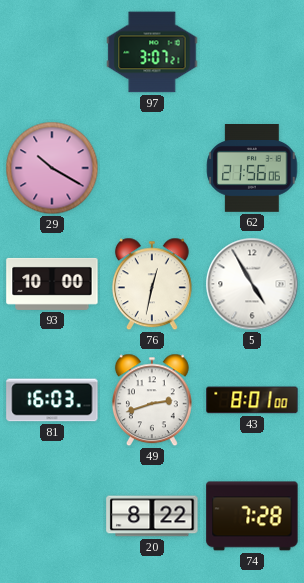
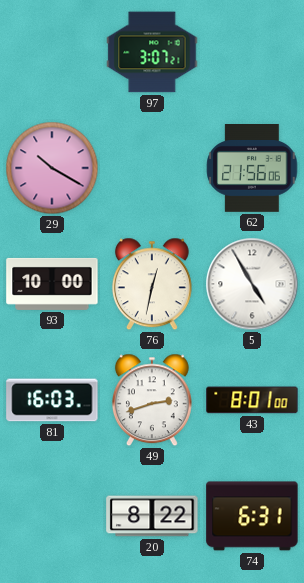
74: 7:28 -> 6:31
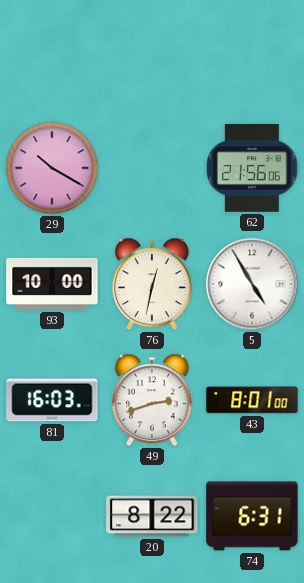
97: 3:07 -> none
